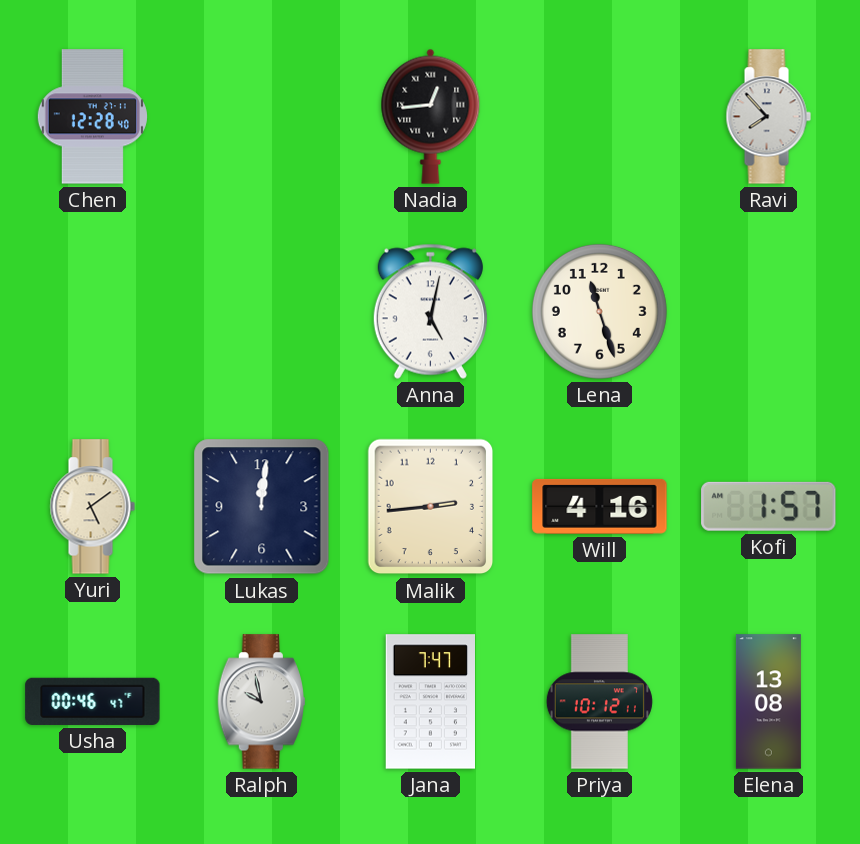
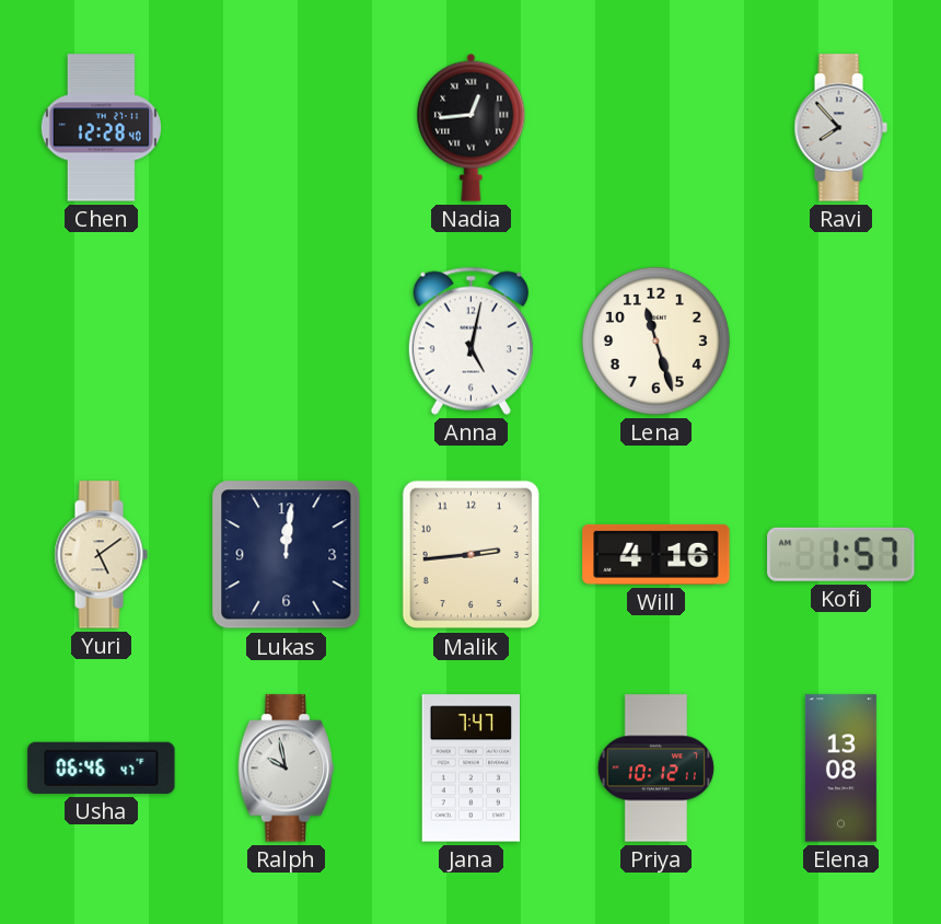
Usha: 00:46 -> 06:46
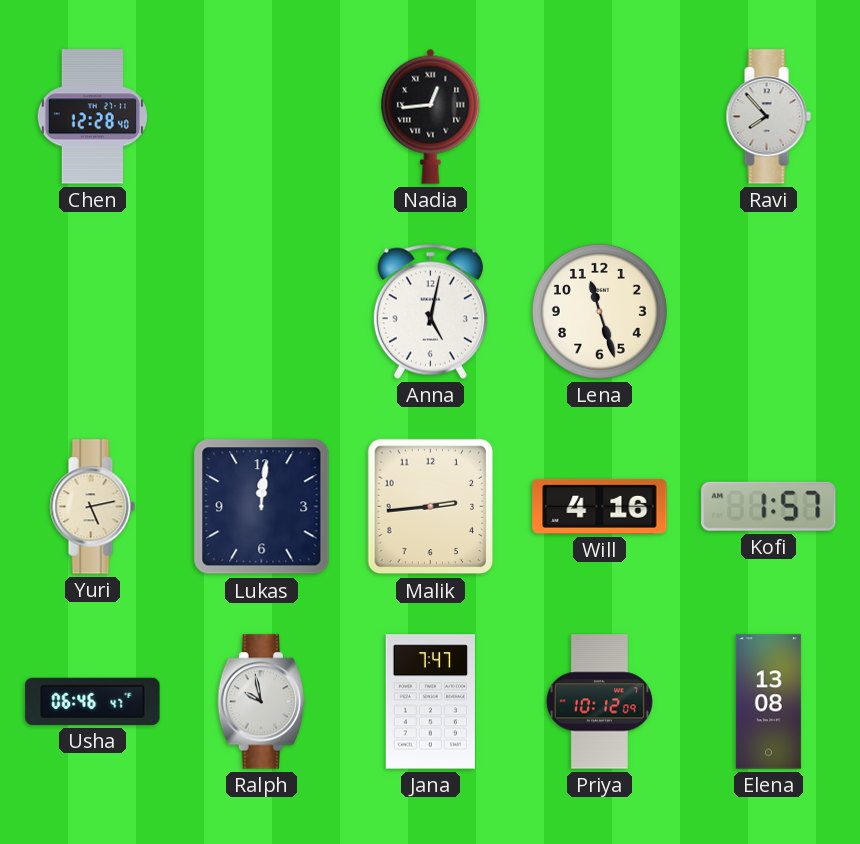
Yuri: 5:09 -> 5:13
Priya: 10:12:11 -> 10:12:09
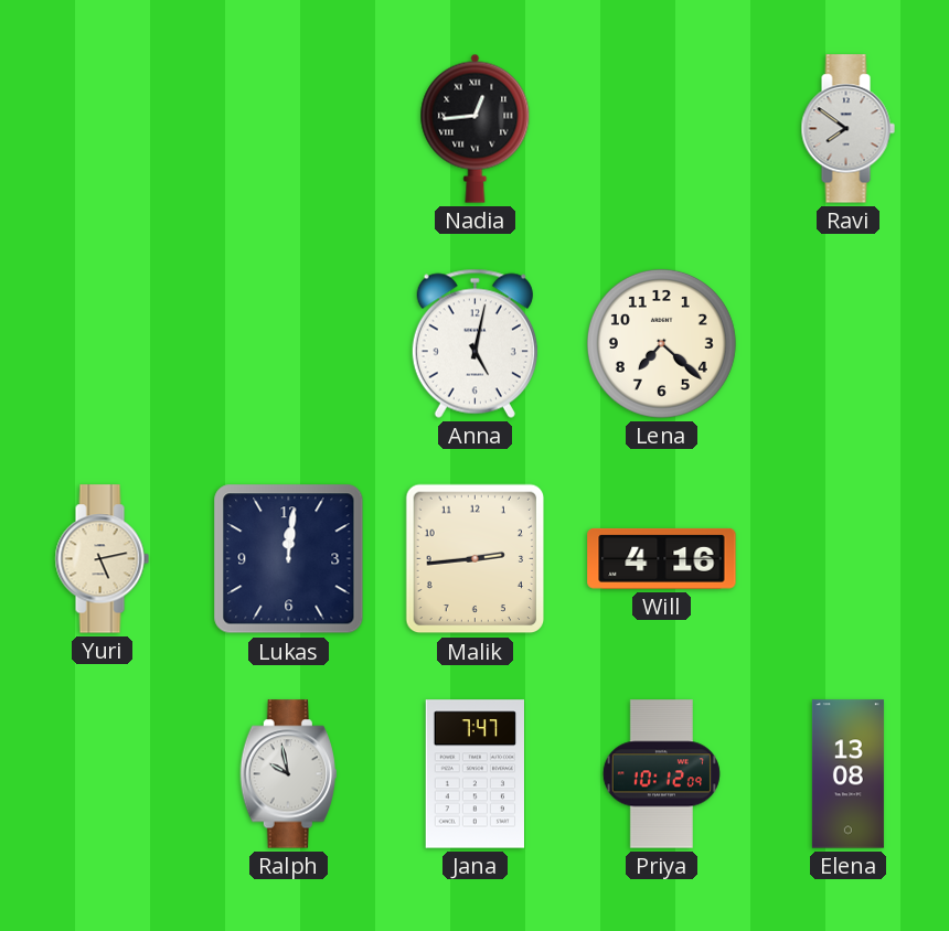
Chen: 12:28 -> none
Ravi: 7:53 -> 7:51
Lena: 11:27 -> 7:22
Kofi: 1:57 -> none
Usha: 06:46 -> none
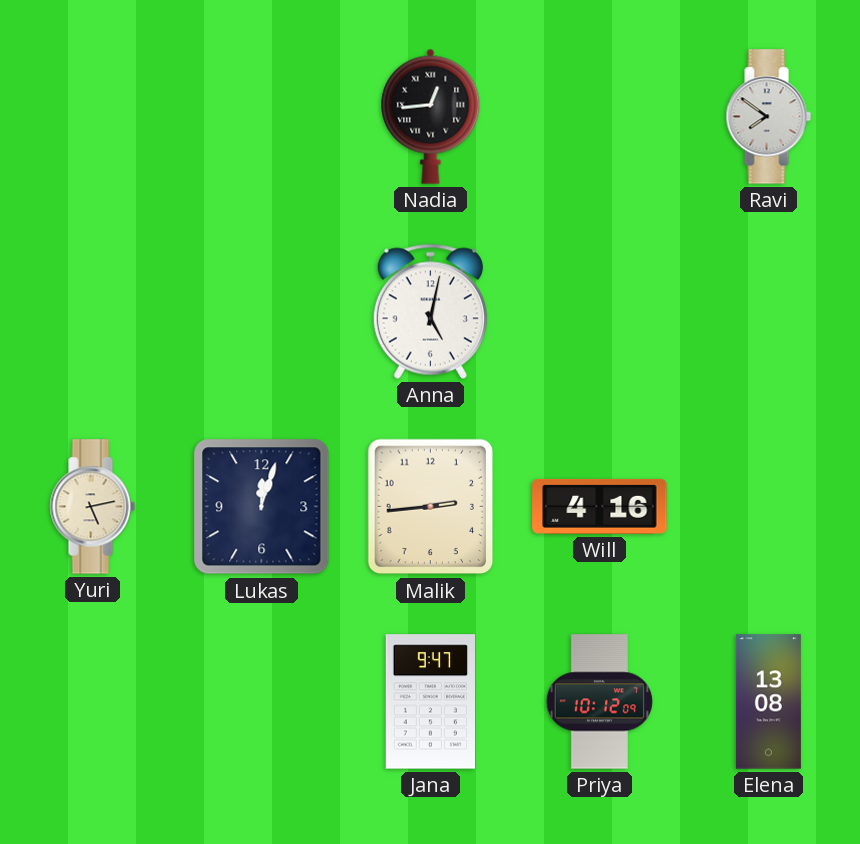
Lena: 7:22 -> none
Lukas: 12:01 -> 12:03
Ralph: 9:58 -> none
Jana: 7:47 -> 9:47
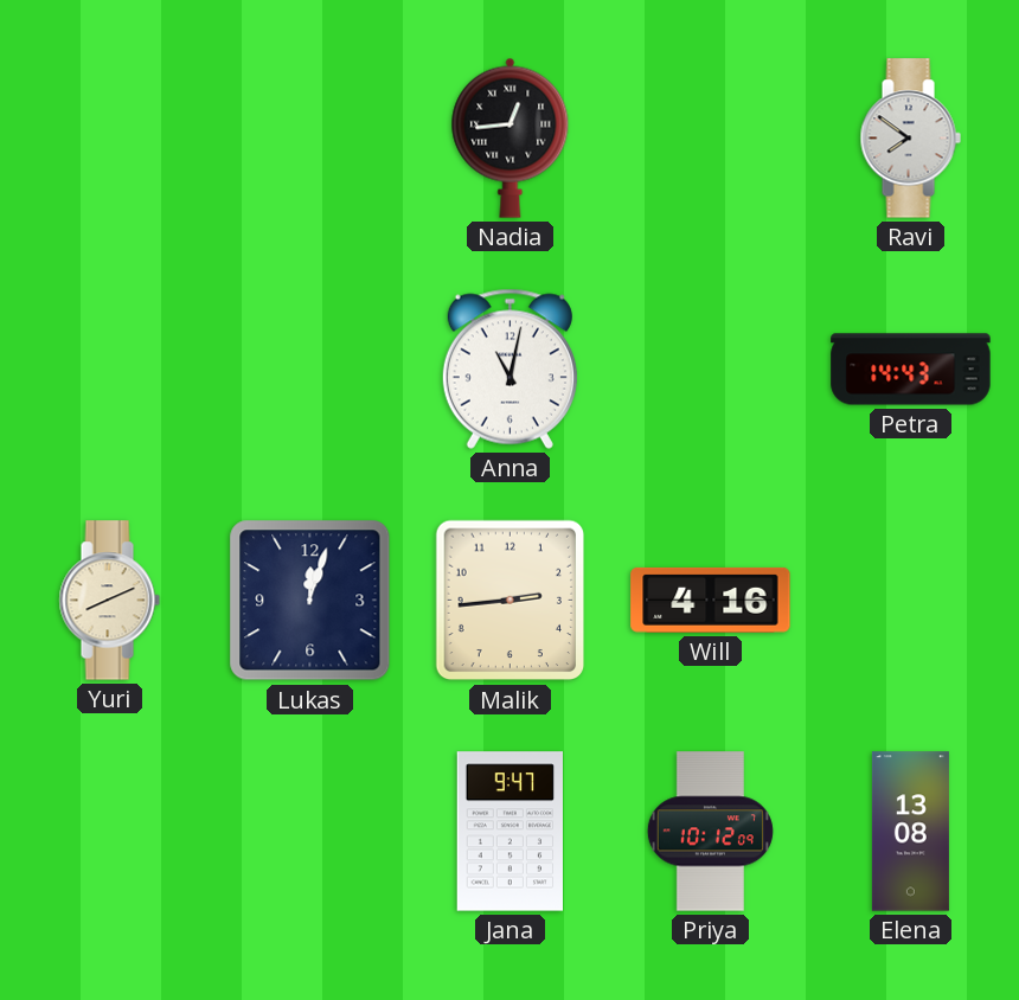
Anna: 5:02 -> 11:02
Petra: none -> 14:43
Yuri: 5:13 -> 8:11
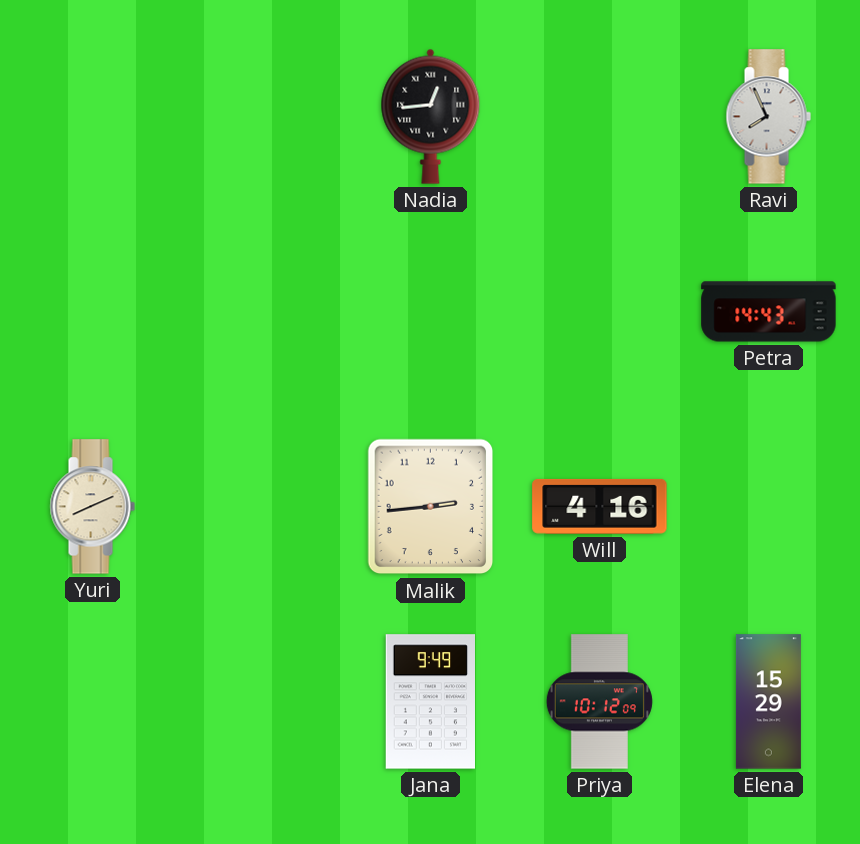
Ravi: 7:51 -> 7:56
Anna: 11:02 -> none
Lukas: 12:03 -> none
Jana: 9:47 -> 9:49
Elena: 13:08 -> 15:29
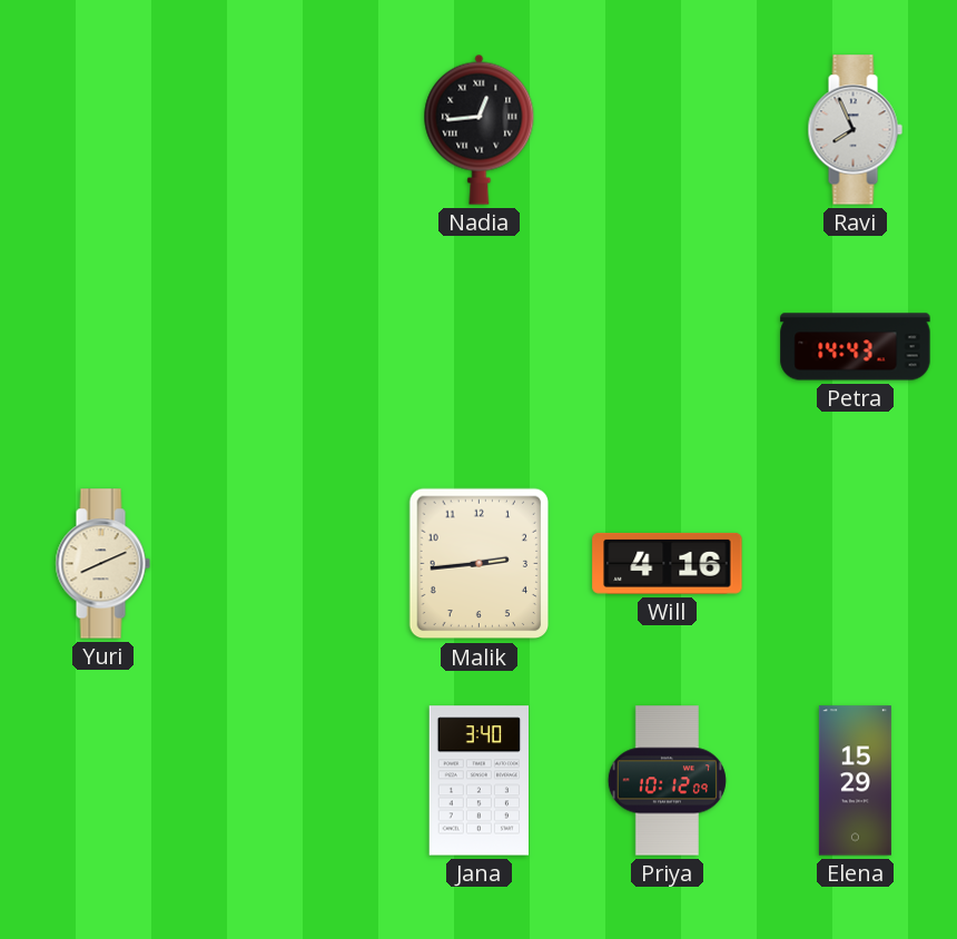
Jana: 9:49 -> 3:40
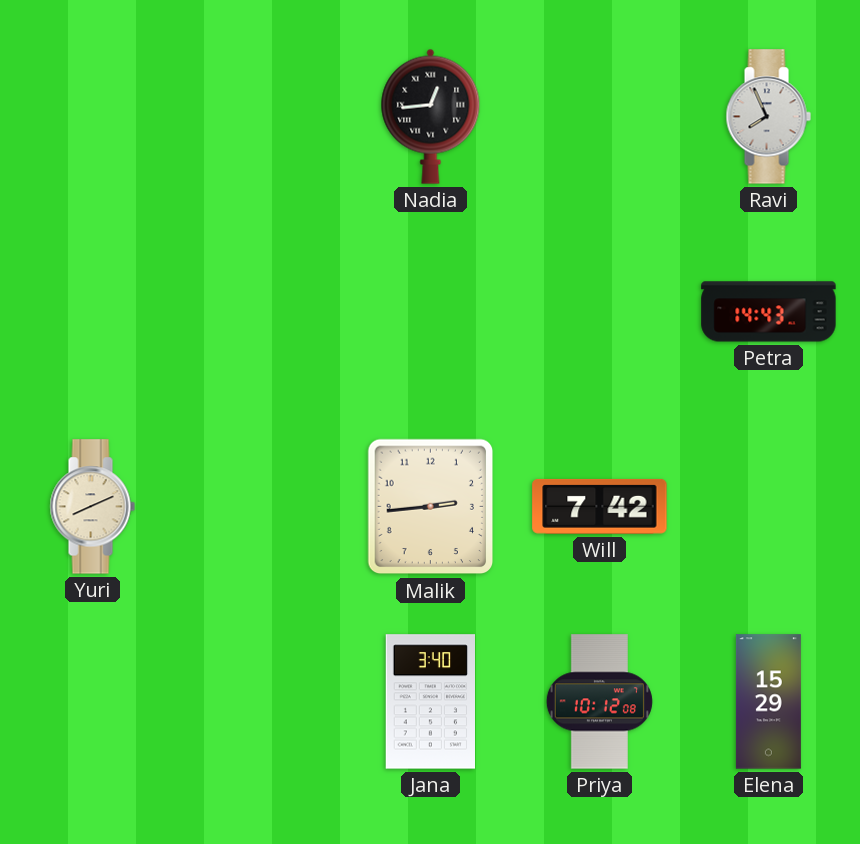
Will: 4:16 -> 7:42
Priya: 10:12:09 -> 10:12:08
